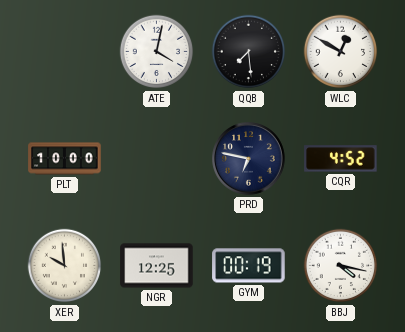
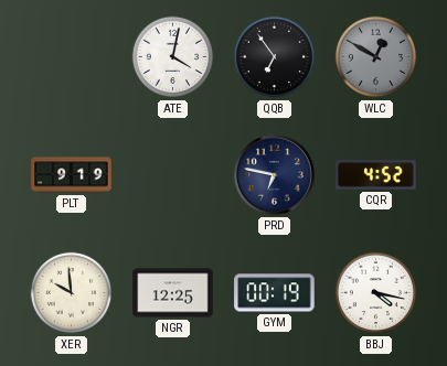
QQB: 7:29 -> 6:54
WLC dial: white -> grey
PLT: 10:00 -> 9:19
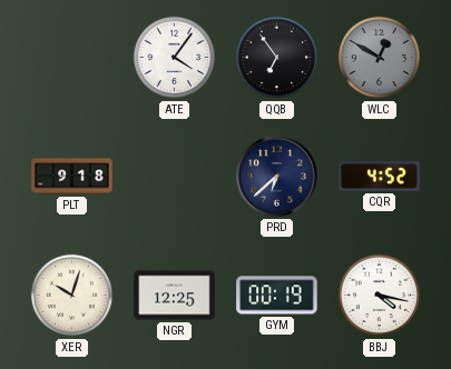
ATE: 4:02 -> 4:06
PLT: 9:19 -> 9:18
PRD: 6:47 -> 6:38
XER: 9:59 -> 10:03
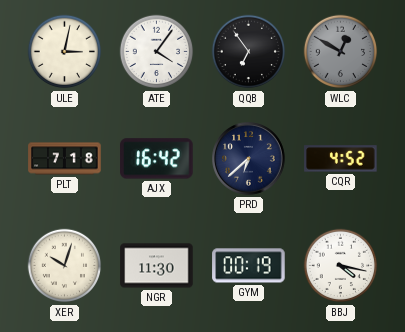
ULE: none -> 3:02
PLT: 9:18 -> 7:18
AJX: none -> 16:42
NGR: 12:25 -> 11:30
